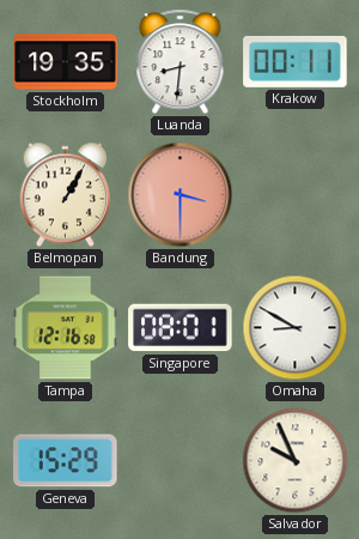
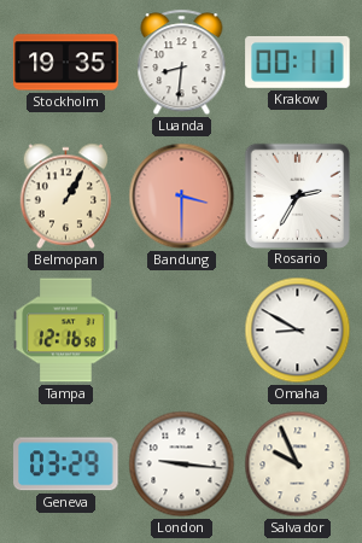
Rosario: none -> 2:35
Singapore: 08:01 -> none
Geneva: 15:29 -> 03:29
London: none -> 9:16
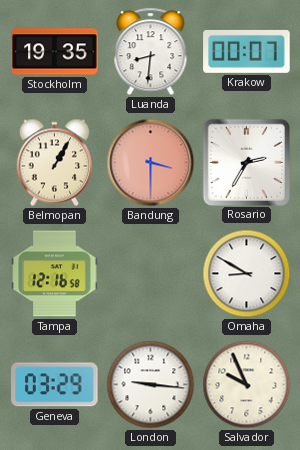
Krakow: 00:11 -> 00:07
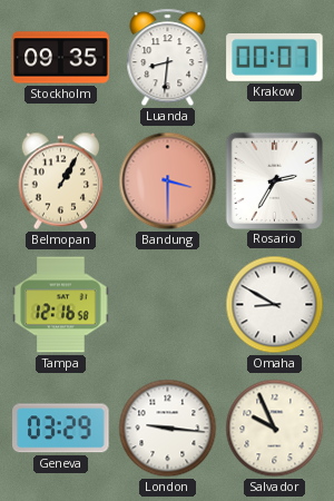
Stockholm: 19:35 -> 09:35
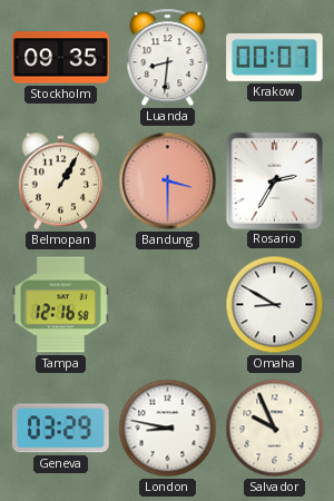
London: 9:16 -> 8:47
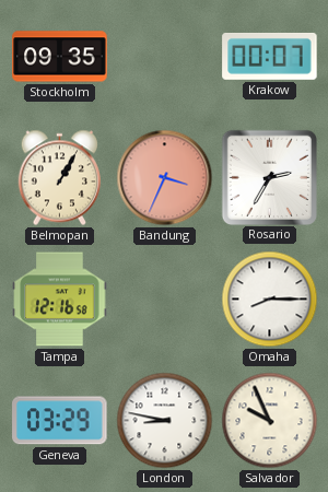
Luanda: 8:31 -> none
Bandung: 3:30 -> 3:34
Omaha: 8:50 -> 8:15
